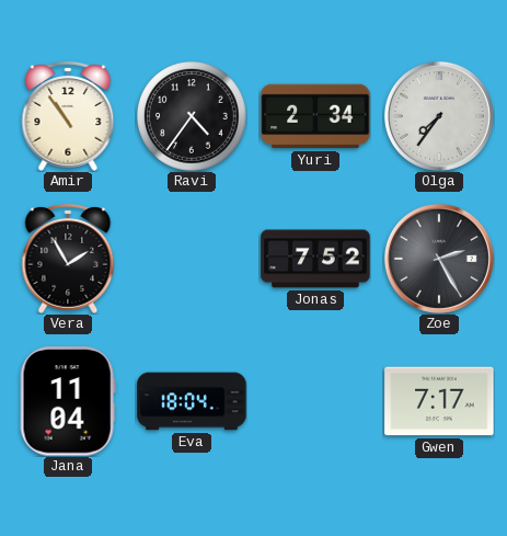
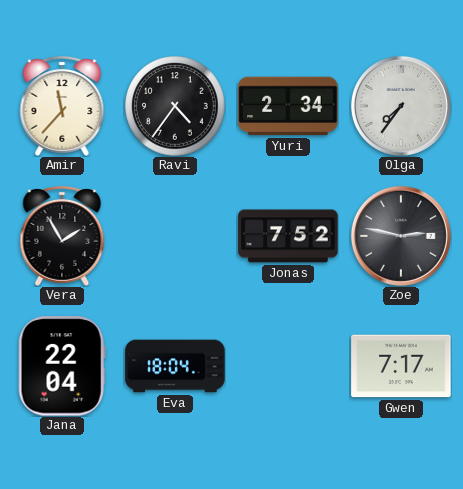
Amir: 10:54 -> 11:37
Zoe: 2:25 -> 2:47
Jana: 11:04 -> 22:04
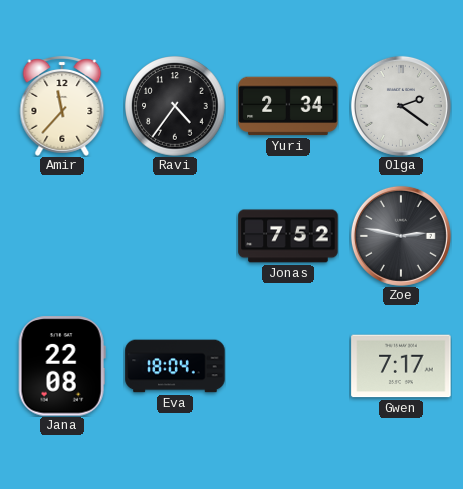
Olga: 7:36 -> 2:21
Vera: 1:55 -> none
Jana: 22:04 -> 22:08
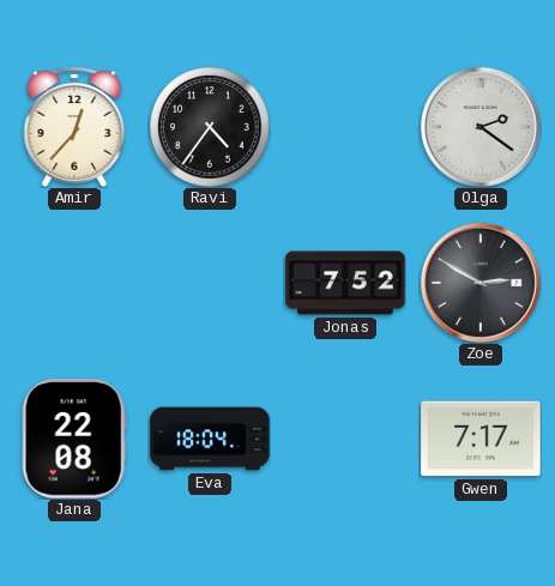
Amir: 11:37 -> 12:37
Yuri: 2:34 -> none
Zoe: 2:47 -> 2:50
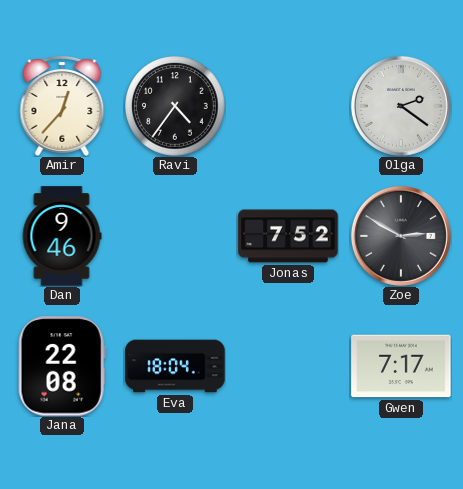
Dan: none -> 9:46
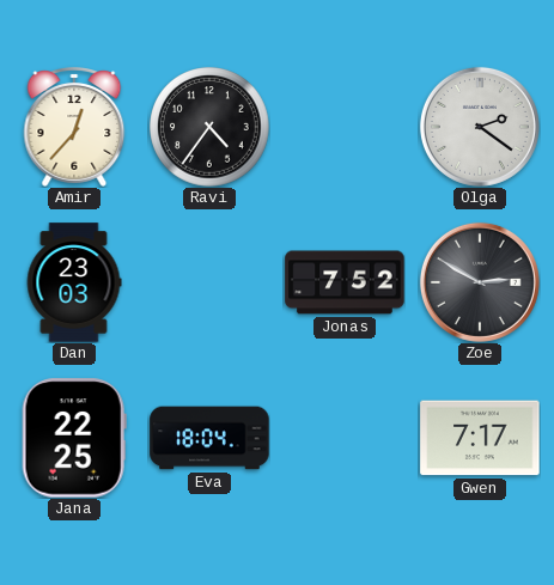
Dan: 9:46 -> 23:03
Jana: 22:08 -> 22:25
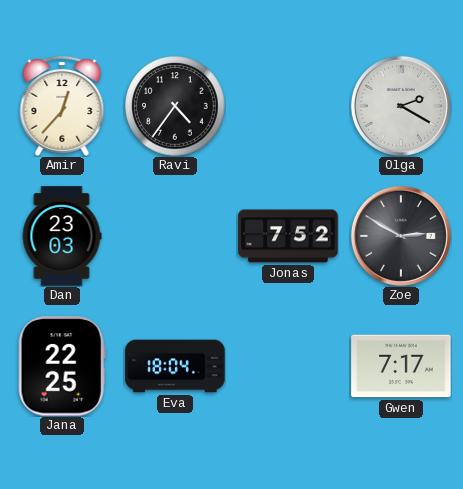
Olga: 2:21 -> 2:20
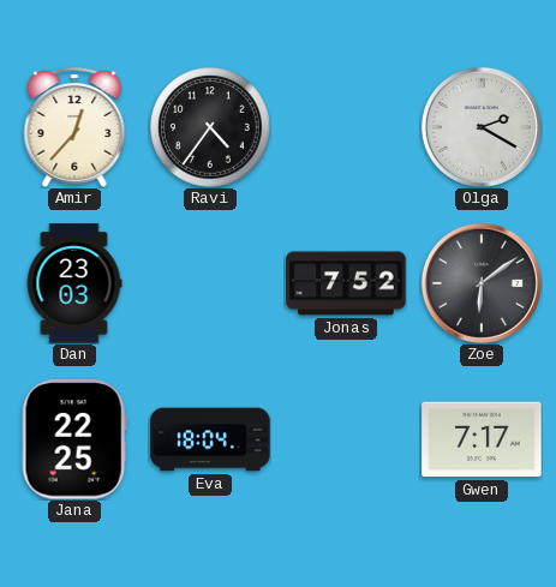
Zoe: 2:50 -> 6:09
